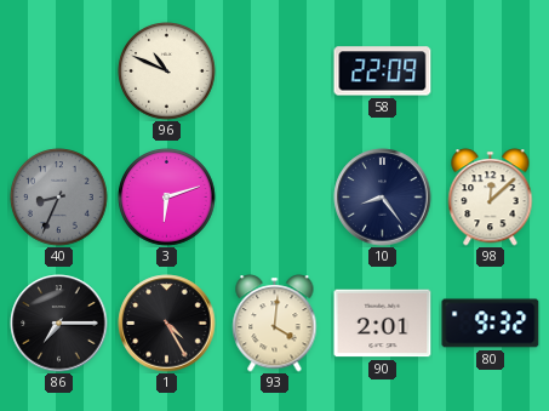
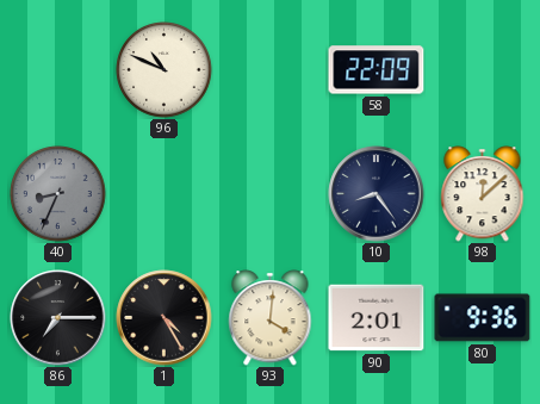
3: 6:12 -> none
80: 9:32 -> 9:36
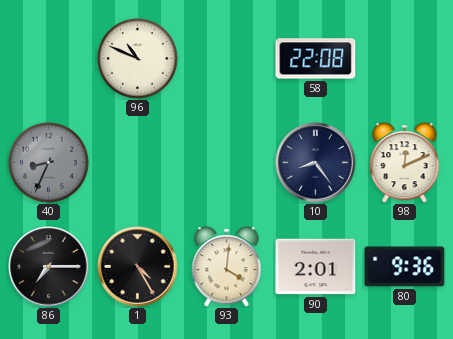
58: 22:09 -> 22:08
98: 12:08 -> 12:11
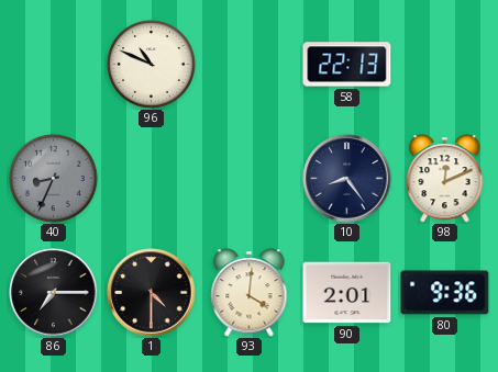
58: 22:08 -> 22:13
1: 4:25 -> 4:30
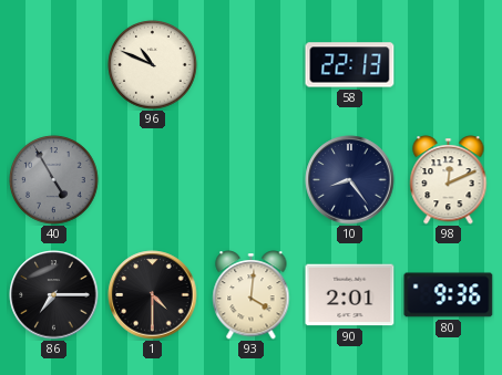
40: 8:34 -> 4:55
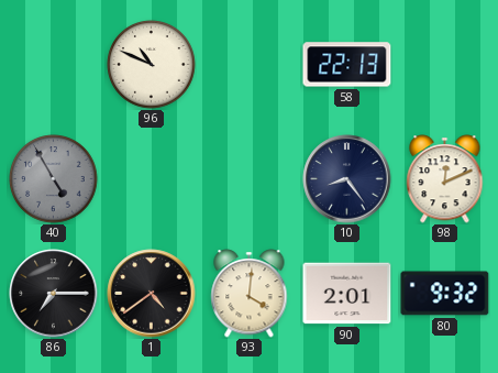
1: 4:30 -> 4:39
80: 9:36 -> 9:32
